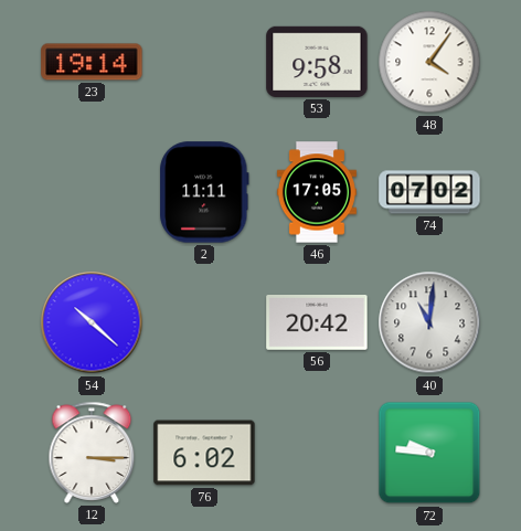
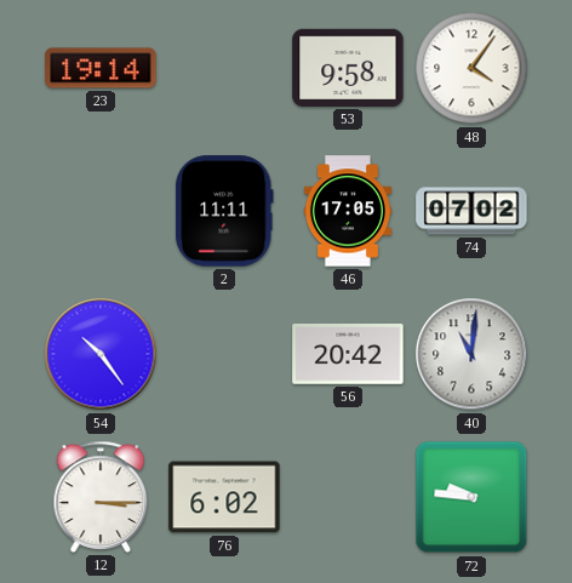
54: 10:22 -> 10:24
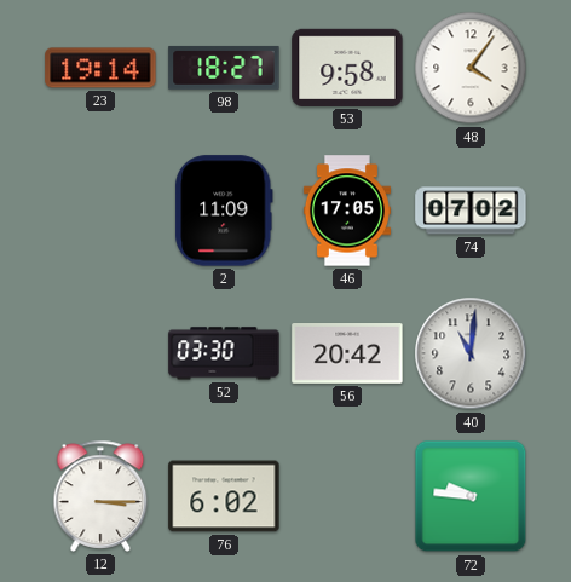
98: none -> 18:27
2: 11:11 -> 11:09
54: 10:24 -> none
52: none -> 03:30
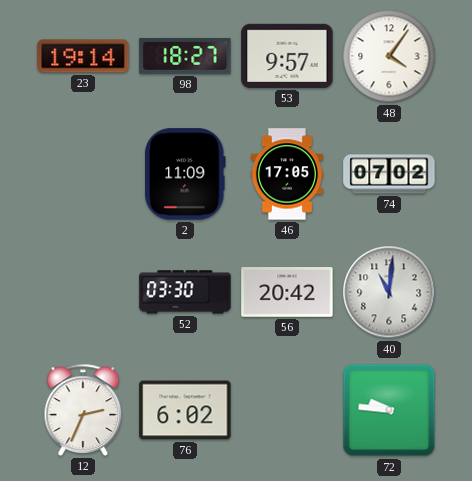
53: 9:58 -> 9:57
12: 3:15 -> 2:34
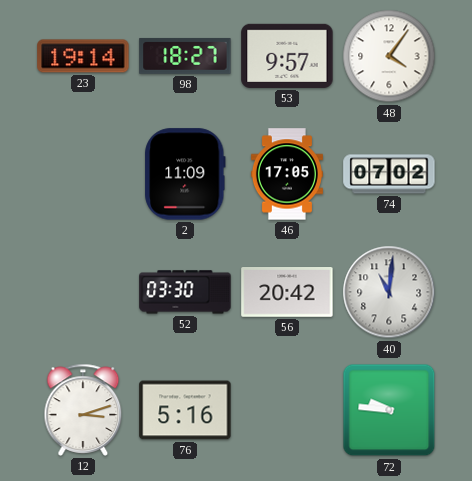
12: 2:34 -> 3:12
76: 6:02 -> 5:16
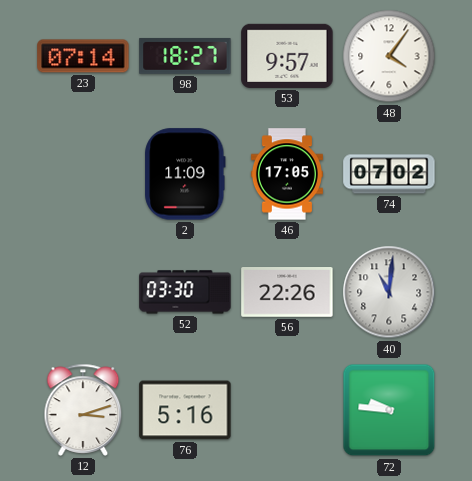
23: 19:14 -> 07:14
56: 20:42 -> 22:26
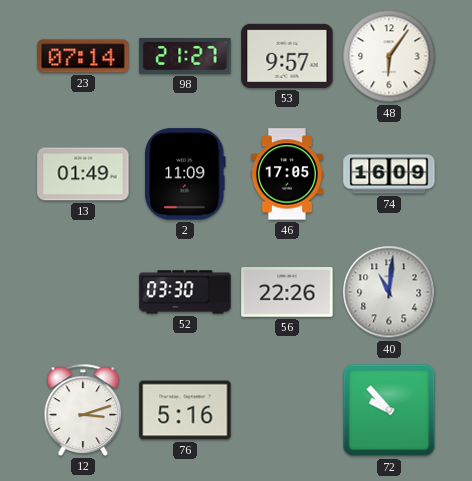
98: 18:27 -> 21:27
48: 4:06 -> 6:06
13: none -> 01:49
74: 07:02 -> 16:09
72: 9:46 -> 9:53
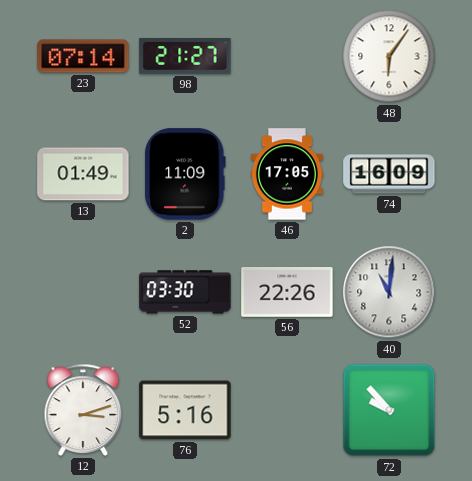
53: 9:57 -> none
